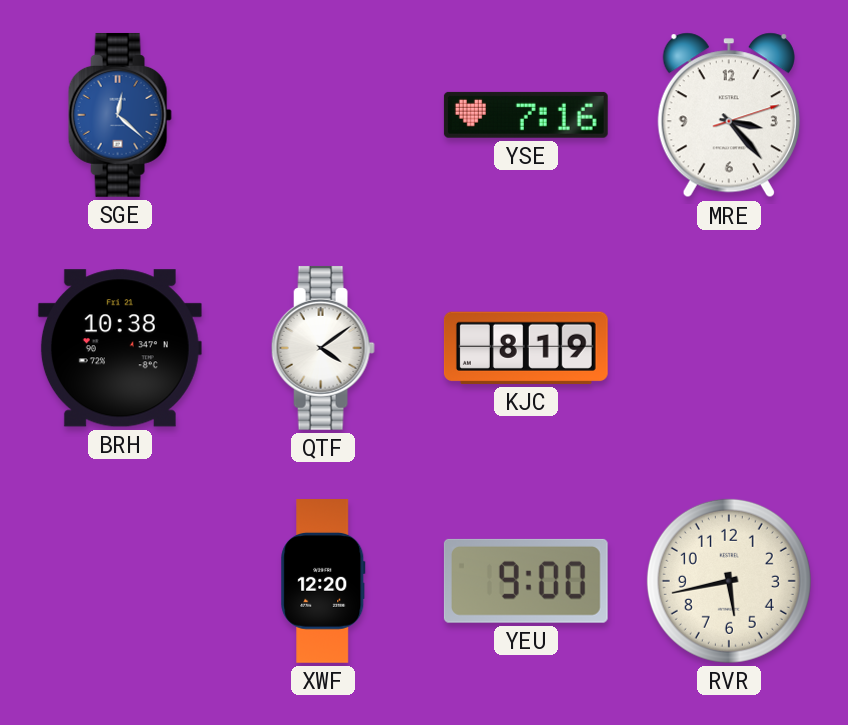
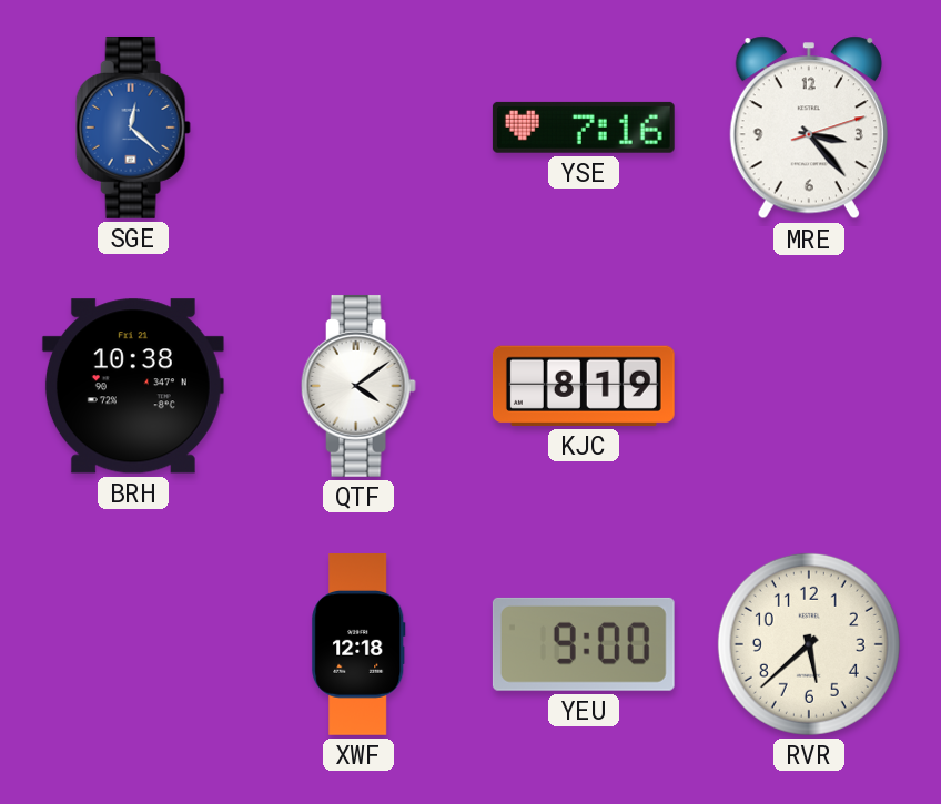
XWF: 12:20 -> 12:18
RVR: 5:43 -> 5:38
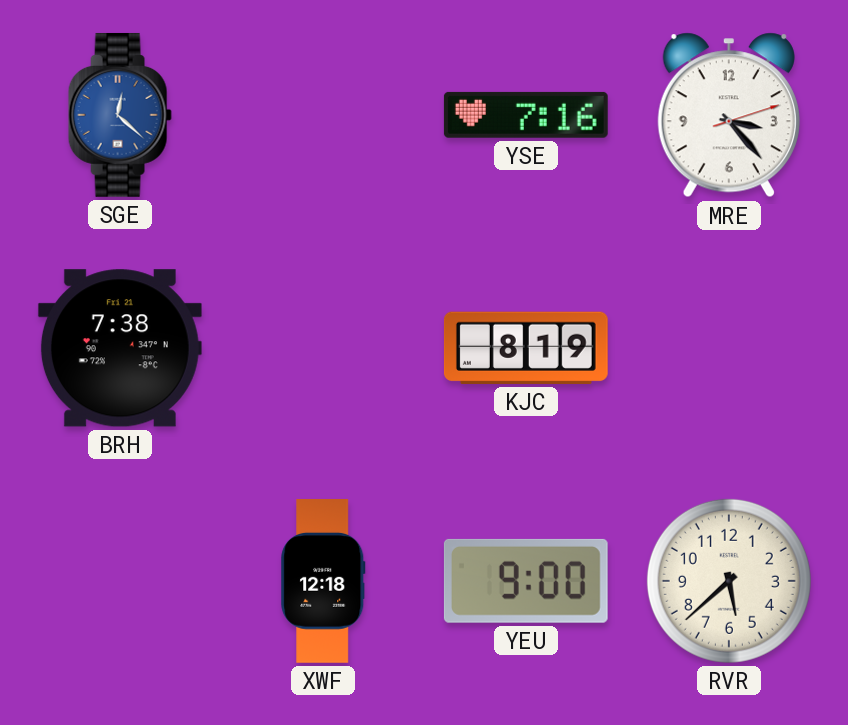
BRH: 10:38 -> 7:38
QTF: 4:09 -> none
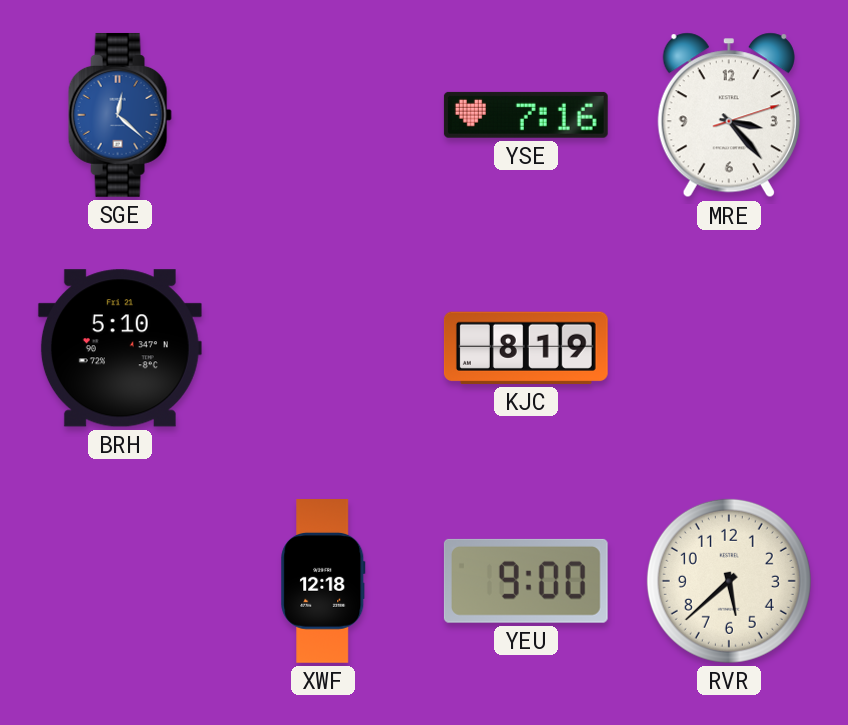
BRH: 7:38 -> 5:10
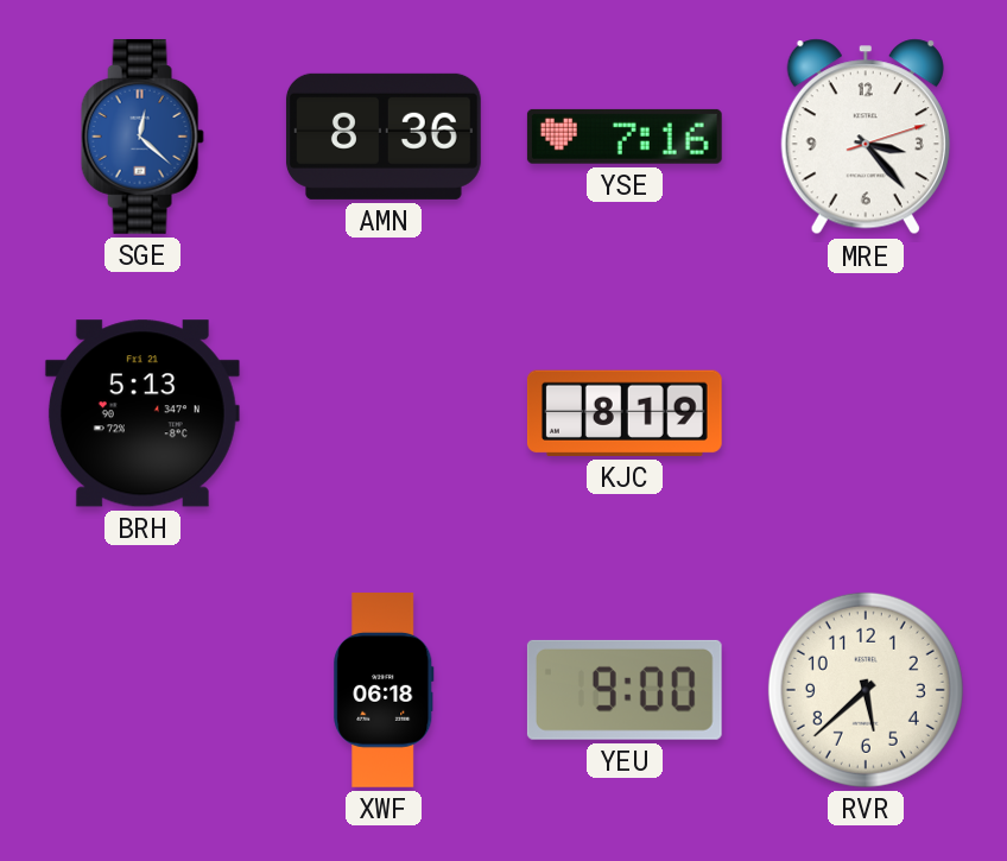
AMN: none -> 8:36
BRH: 5:10 -> 5:13
XWF: 12:18 -> 06:18
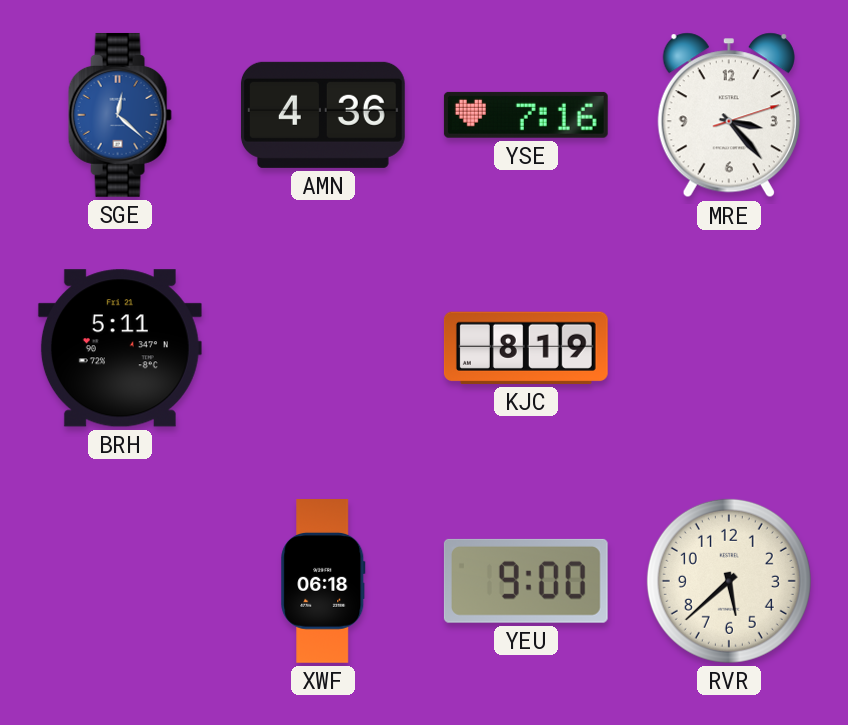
AMN: 8:36 -> 4:36
BRH: 5:13 -> 5:11
